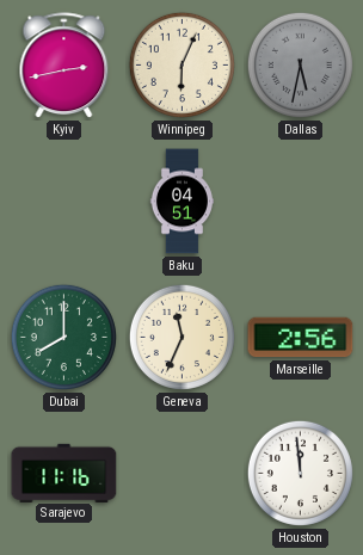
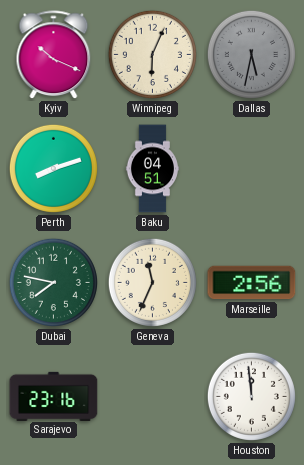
Kyiv: 2:43 -> 10:19
Perth: none -> 8:12
Dubai: 8:00 -> 7:47
Sarajevo: 11:16 -> 23:16
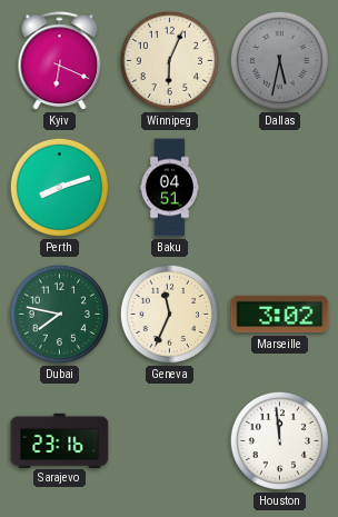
Kyiv: 10:19 -> 6:19
Marseille: 2:56 -> 3:02
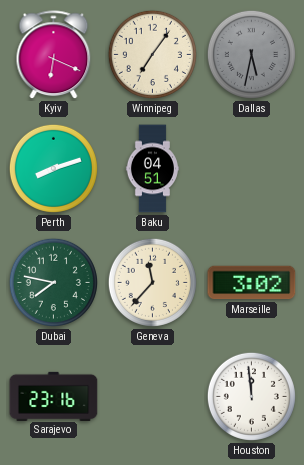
Winnipeg: 6:04 -> 7:06
Geneva: 11:34 -> 11:37
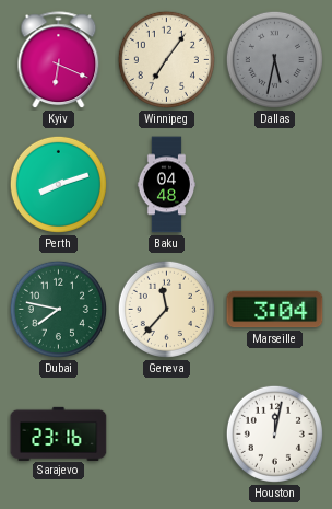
Baku: 04:51 -> 04:48
Marseille: 3:02 -> 3:04
Houston: 11:59 -> 12:02
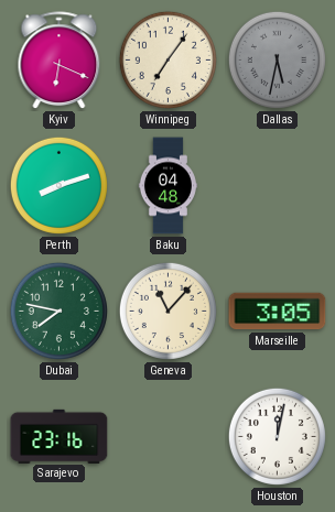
Geneva: 11:37 -> 11:07
Marseille: 3:04 -> 3:05
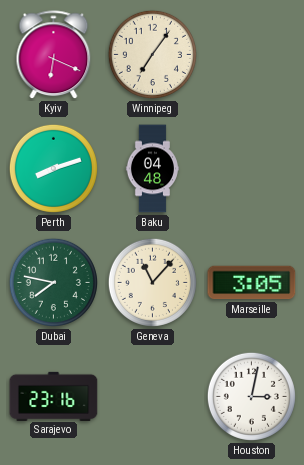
Dallas: 5:32 -> none
Houston: 12:02 -> 3:02
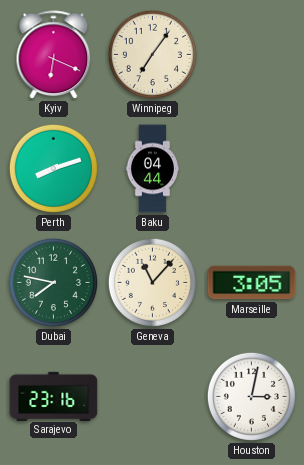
Baku: 04:48 -> 04:44
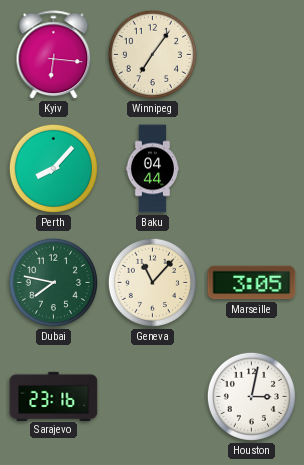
Kyiv: 6:19 -> 6:16
Perth: 8:12 -> 8:07
